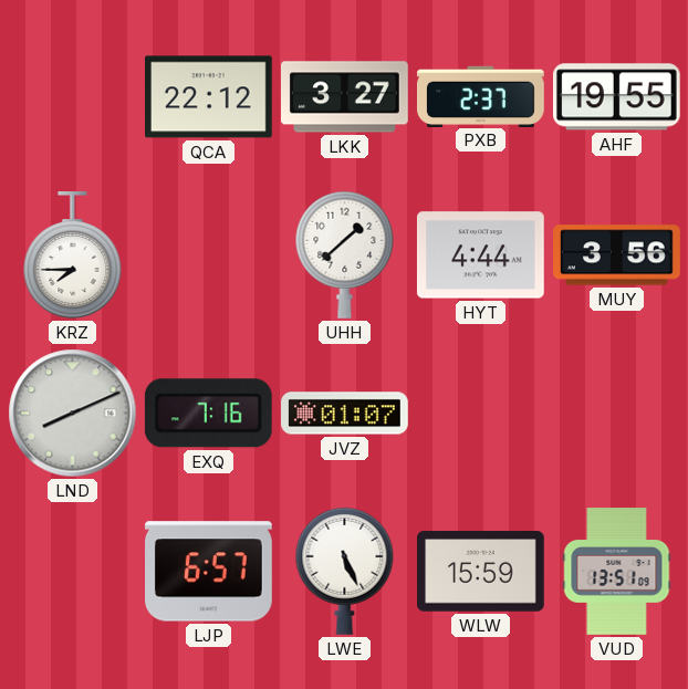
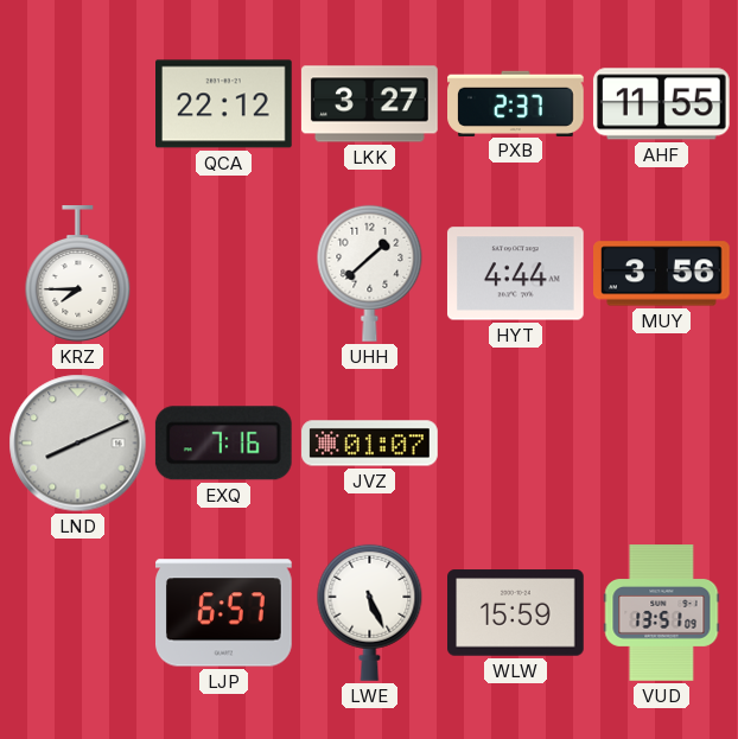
AHF: 19:55 -> 11:55
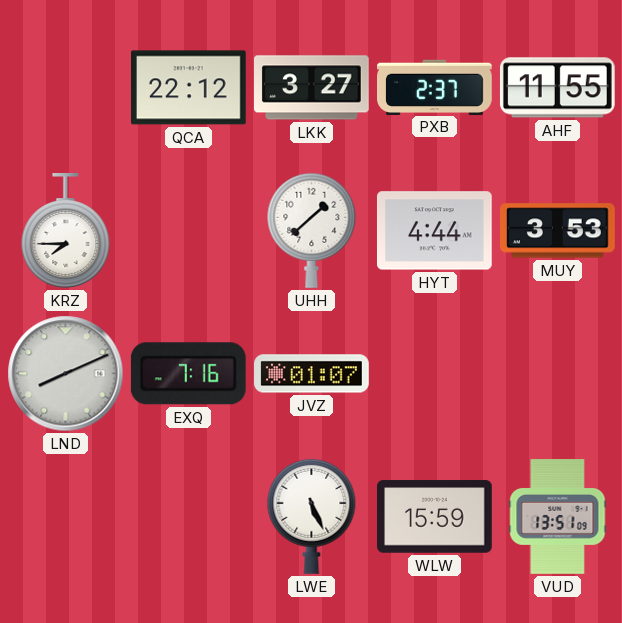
MUY: 3:56 -> 3:53
LJP: 6:57 -> none
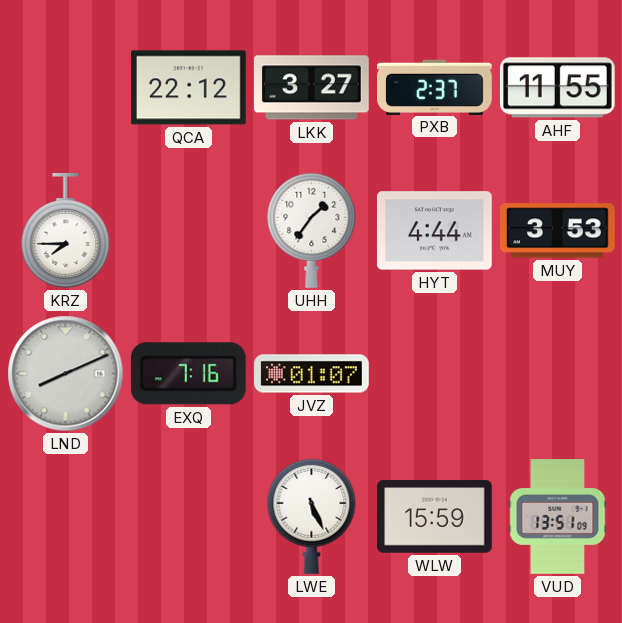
UHH: 1:38 -> 1:36
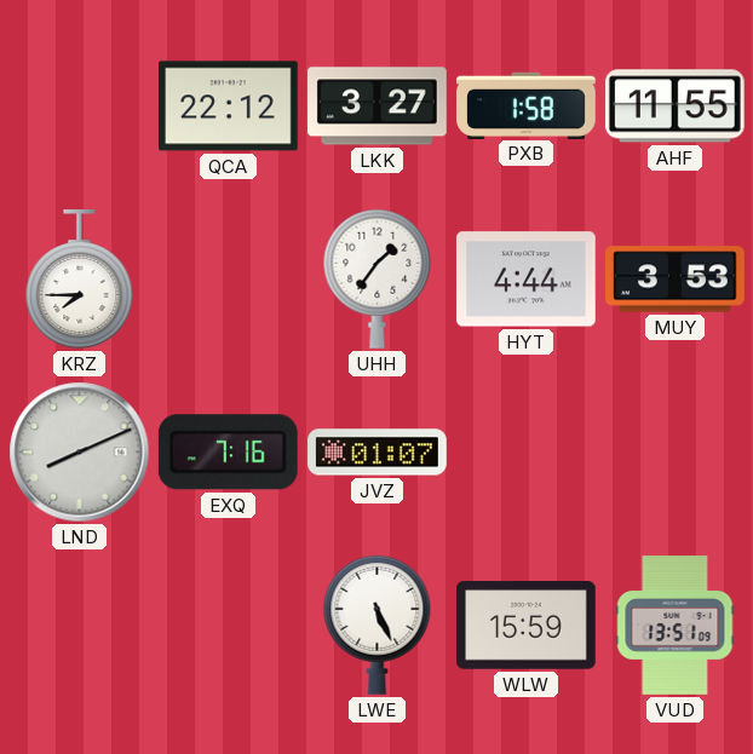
PXB: 2:37 -> 1:58
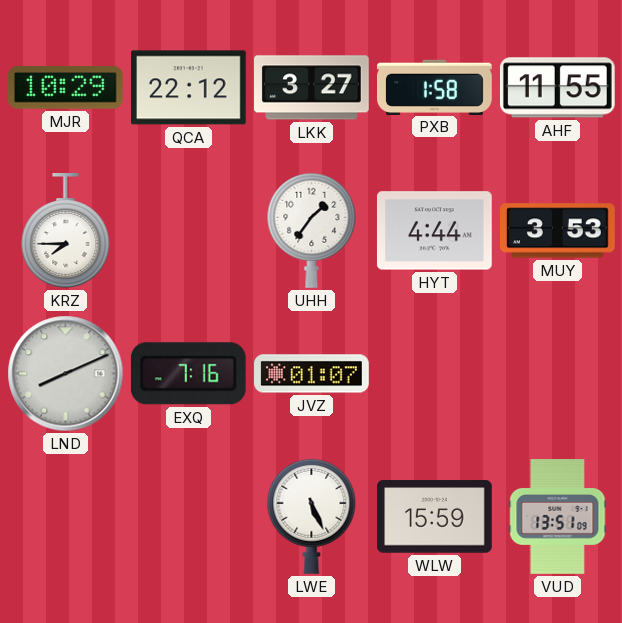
MJR: none -> 10:29
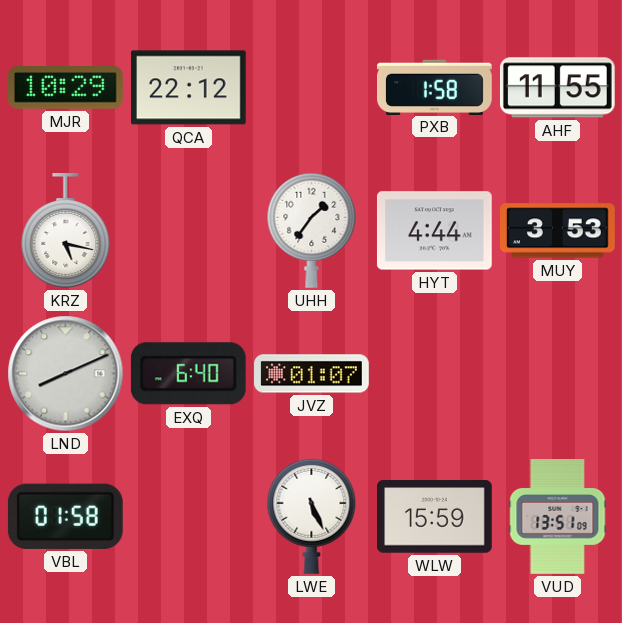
LKK: 3:27 -> none
KRZ: 7:45 -> 5:17
EXQ: 7:16 -> 6:40
VBL: none -> 01:58
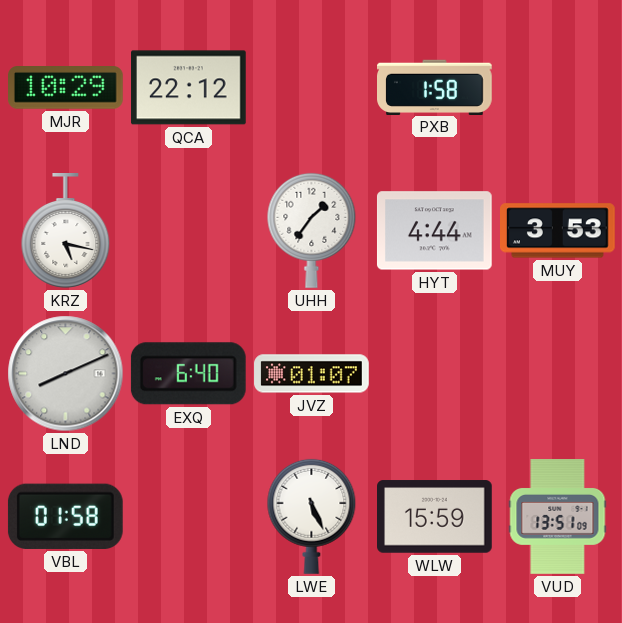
AHF: 11:55 -> none
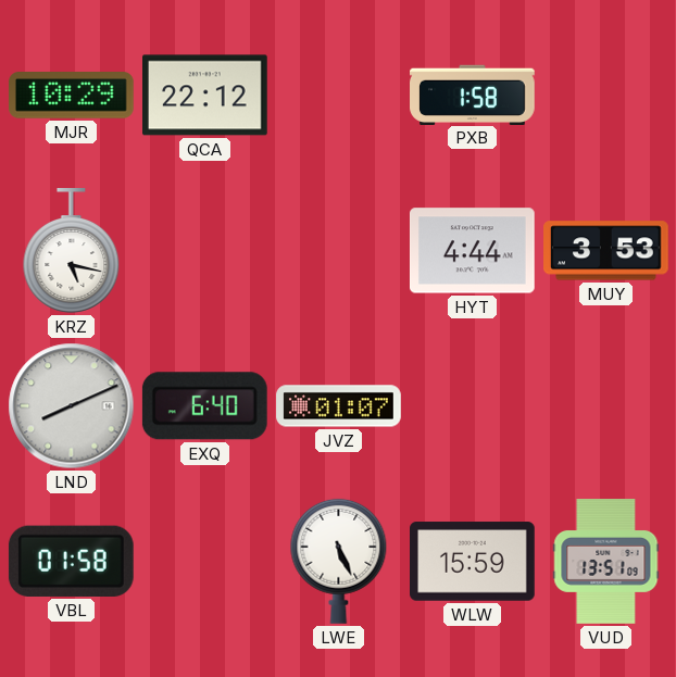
UHH: 1:36 -> none
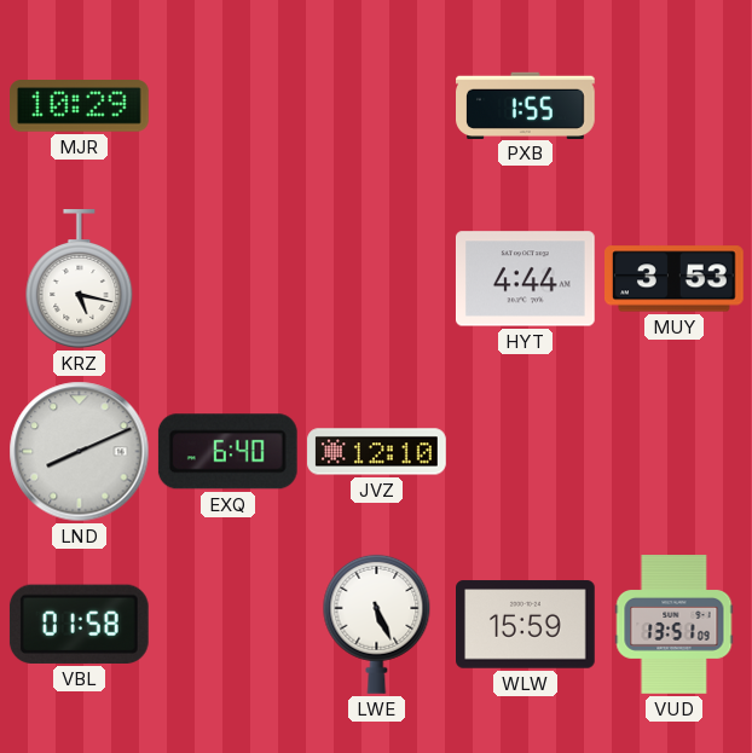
QCA: 22:12 -> none
PXB: 1:58 -> 1:55
JVZ: 01:07 -> 12:10
